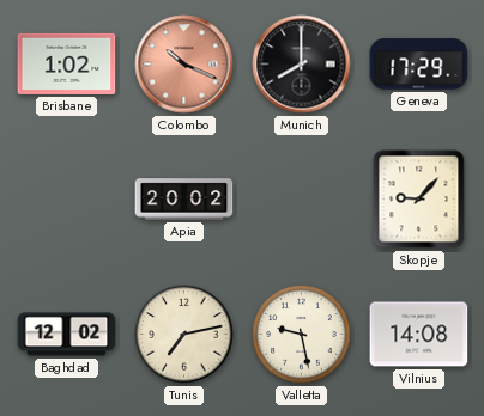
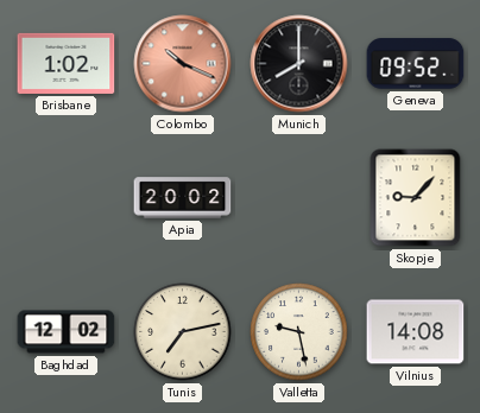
Geneva: 17:29 -> 09:52
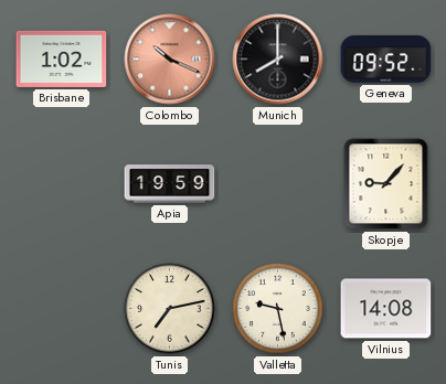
Apia: 20:02 -> 19:59
Baghdad: 12:02 -> none
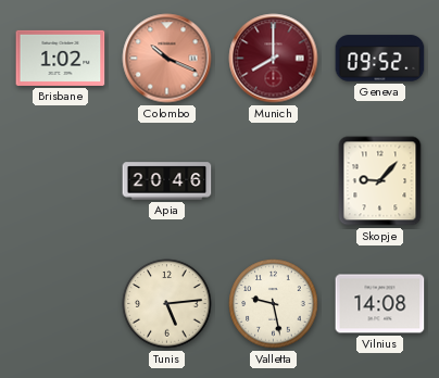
Munich dial: black -> burgundy
Apia: 19:59 -> 20:46
Tunis: 7:13 -> 5:14
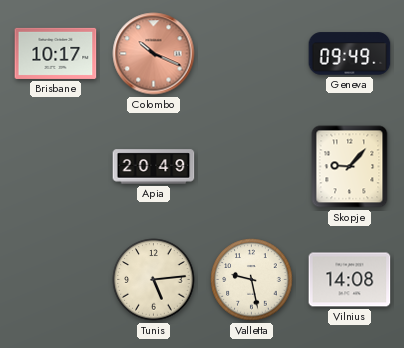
Brisbane: 1:02 -> 10:17
Munich: 8:00 -> none
Geneva: 09:52 -> 09:49
Apia: 20:46 -> 20:49
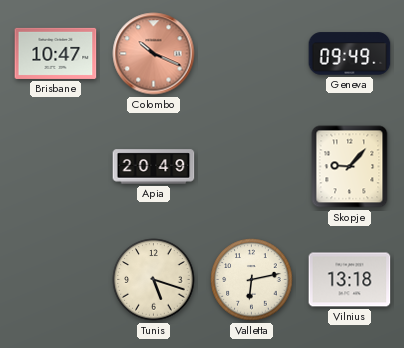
Brisbane: 10:17 -> 10:47
Tunis: 5:14 -> 5:18
Valletta: 9:28 -> 6:13
Vilnius: 14:08 -> 13:18
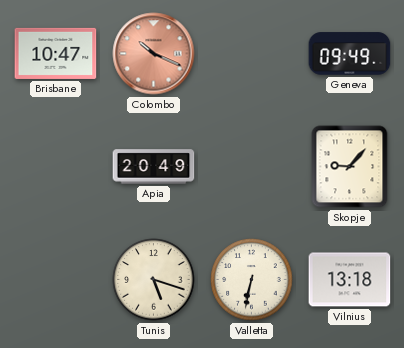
Valletta: 6:13 -> 6:32
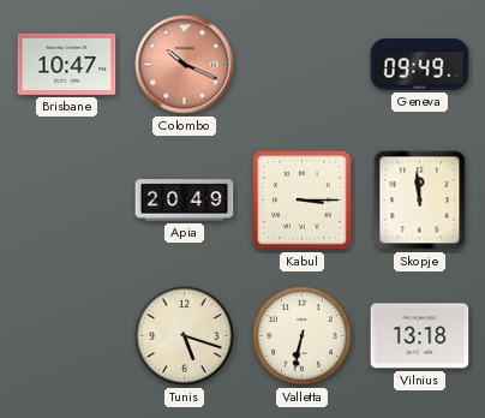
Kabul: none -> 3:15
Skopje: 9:07 -> 11:59
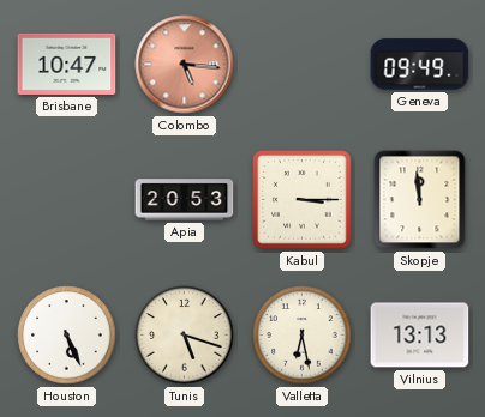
Colombo: 10:19 -> 5:16
Apia: 20:49 -> 20:53
Houston: none -> 5:26
Valletta: 6:32 -> 6:28
Vilnius: 13:18 -> 13:13
